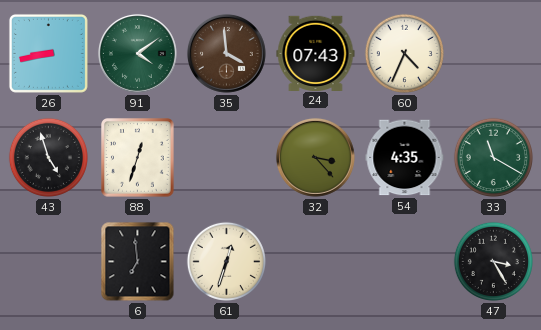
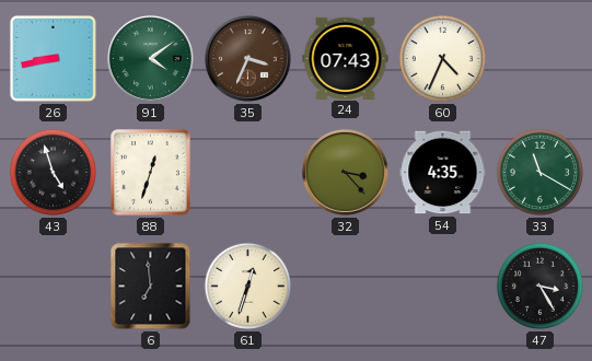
35: 3:59 -> 3:34
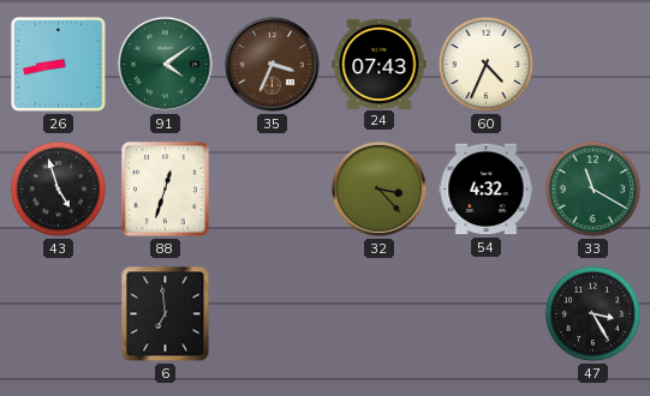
54: 4:35 -> 4:32
61: 12:33 -> none
